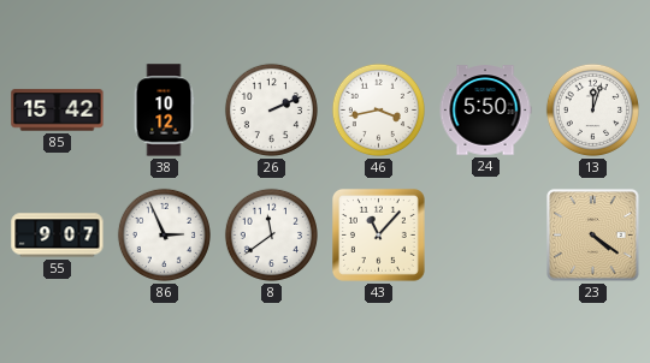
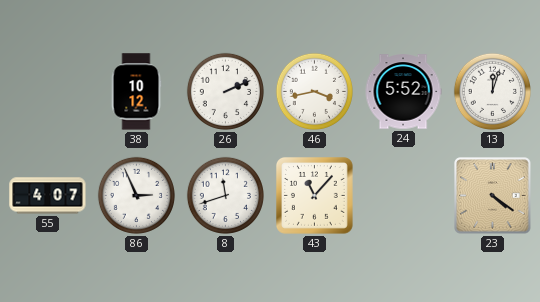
85: 15:42 -> none
24: 5:50 -> 5:52
55: 9:07 -> 4:07
8: 11:39 -> 11:42
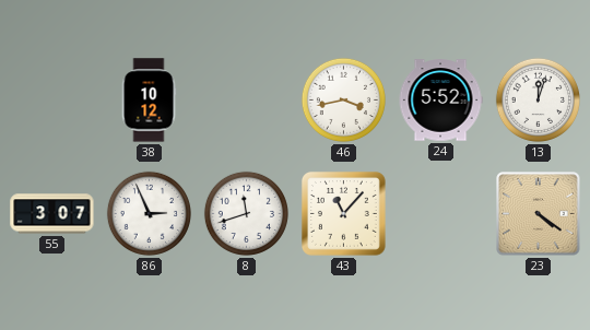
26: 2:11 -> none
55: 4:07 -> 3:07
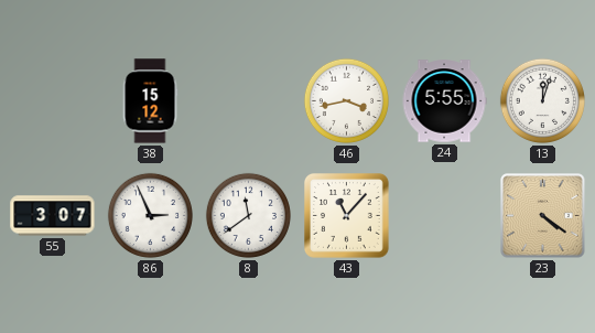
38: 10:12 -> 15:12
24: 5:52 -> 5:55
8: 11:42 -> 11:39
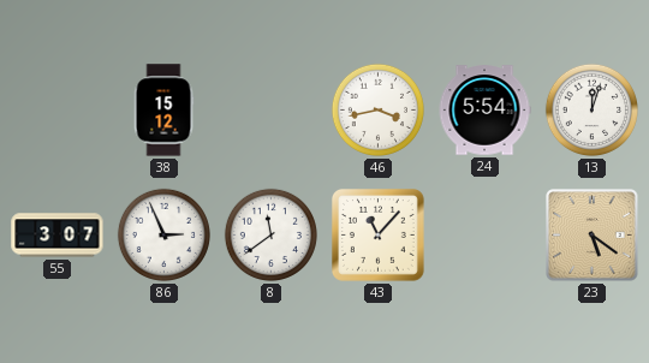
24: 5:55 -> 5:54
23: 4:21 -> 5:21
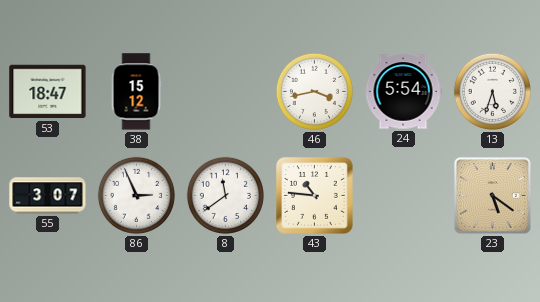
53: none -> 18:47
13: 12:03 -> 5:33
43: 11:07 -> 10:46
